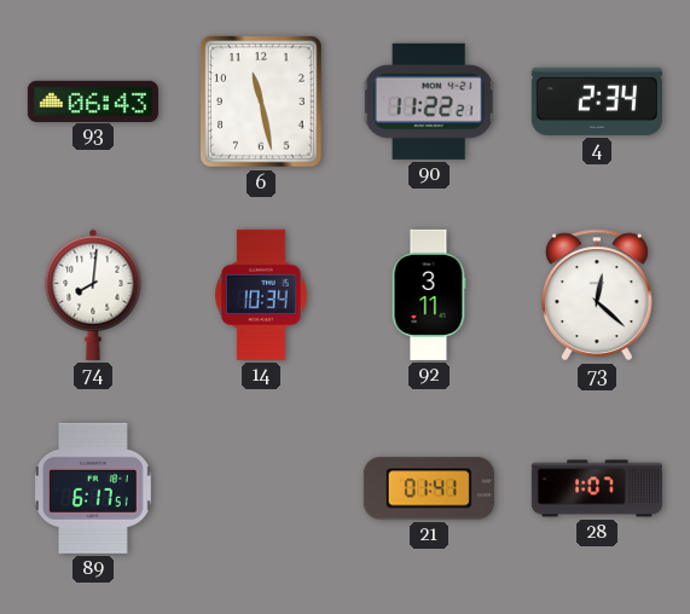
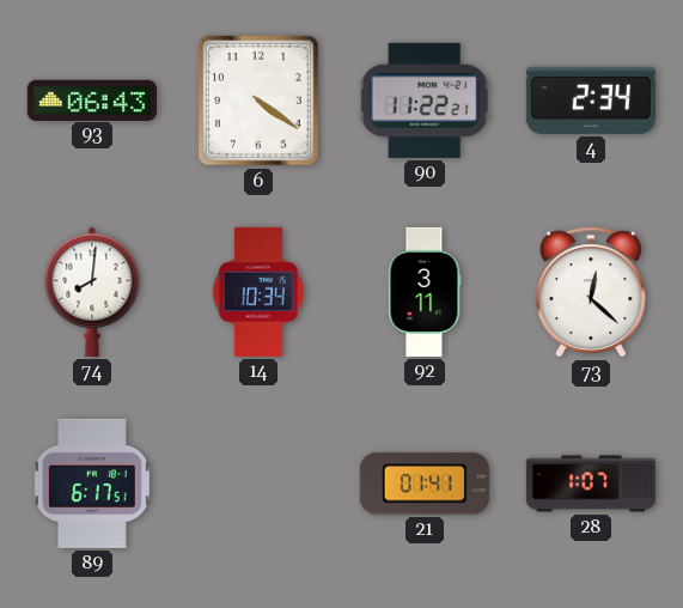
6: 11:28 -> 4:21
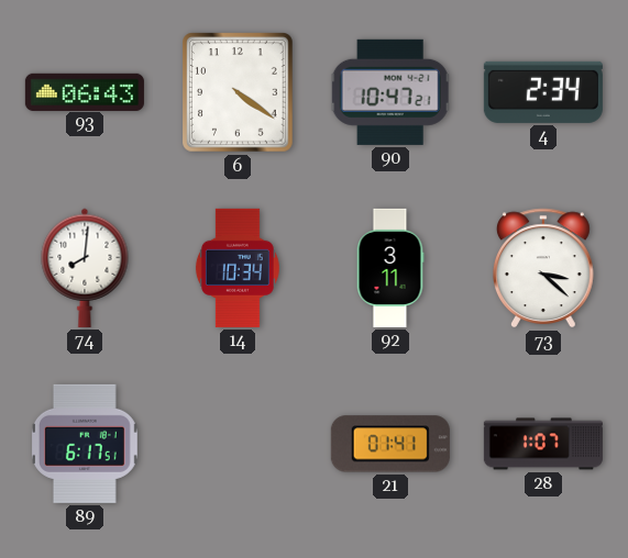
90: 11:22 -> 10:47
73: 12:22 -> 3:22
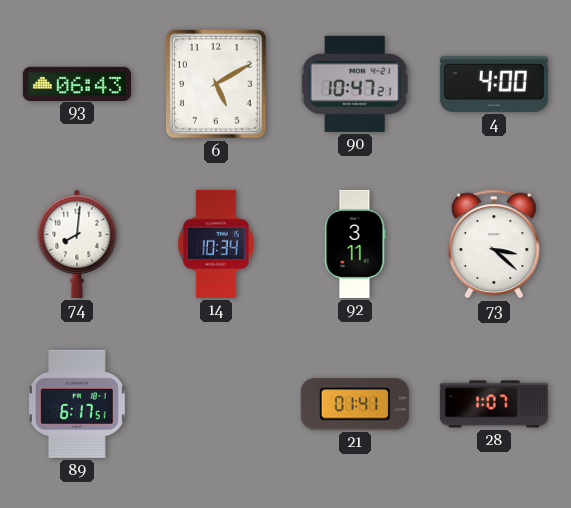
6: 4:21 -> 5:10
4: 2:34 -> 4:00
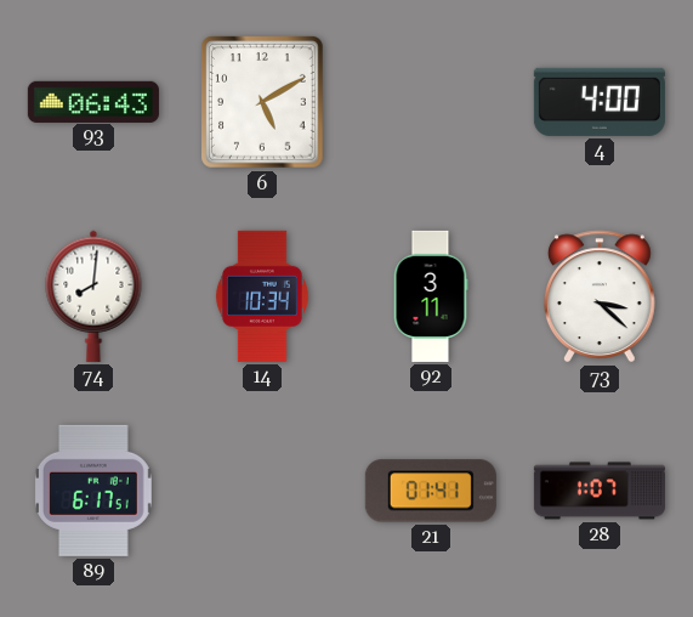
90: 10:47 -> none
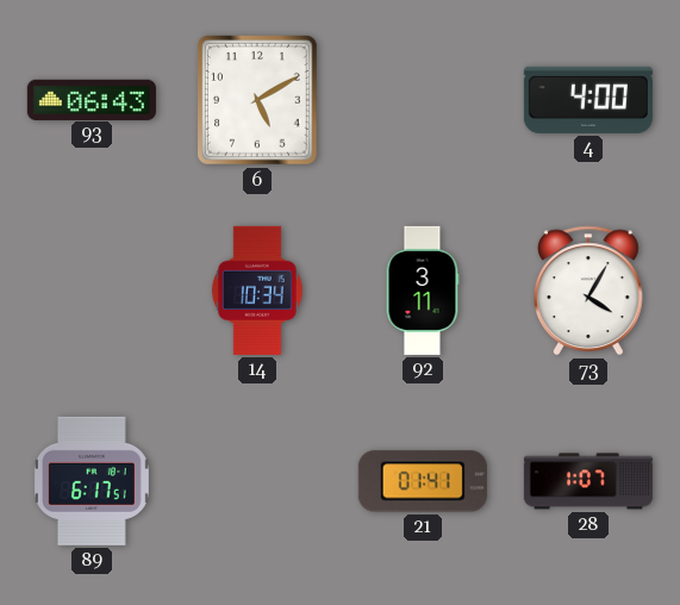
74: 8:01 -> none
73: 3:22 -> 4:05
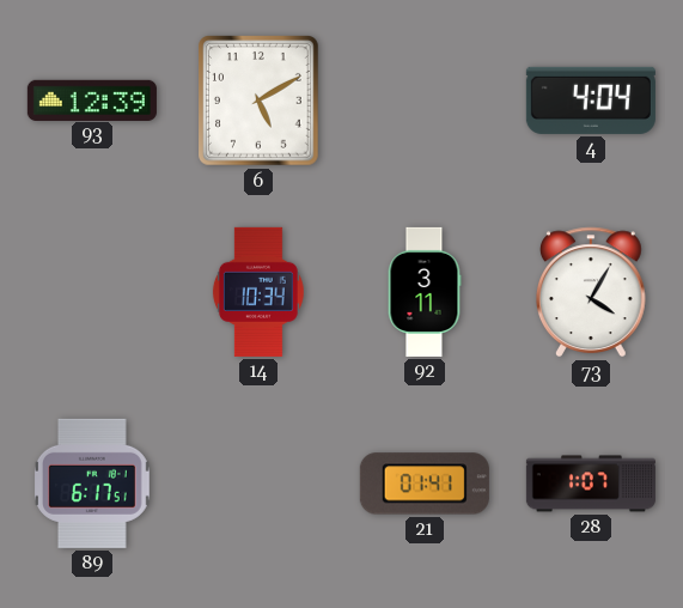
93: 06:43 -> 12:39
4: 4:00 -> 4:04
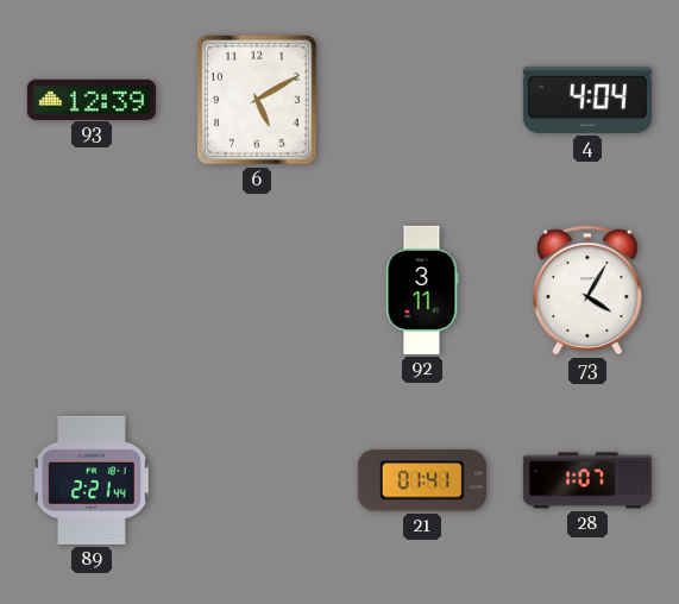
14: 10:34 -> none
89: 6:17 -> 2:21
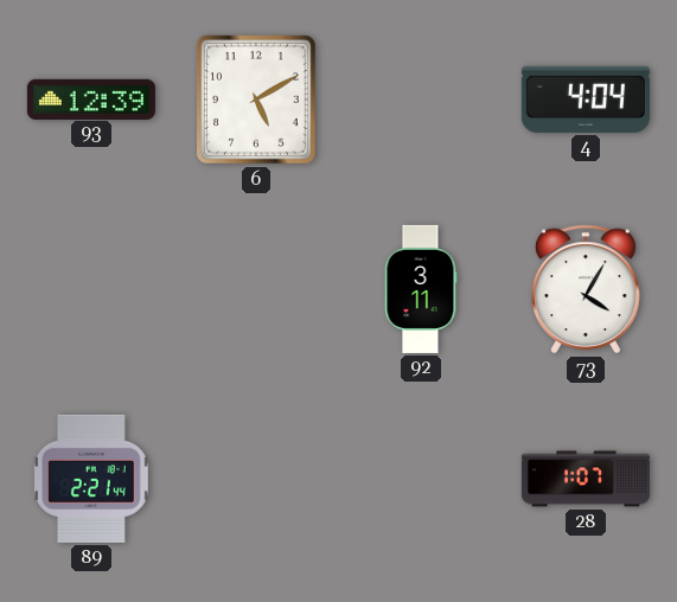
21: 01:41 -> none
